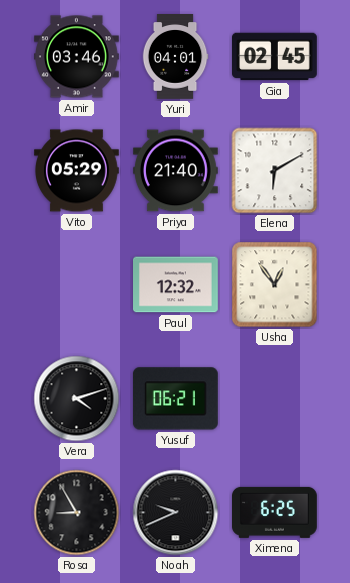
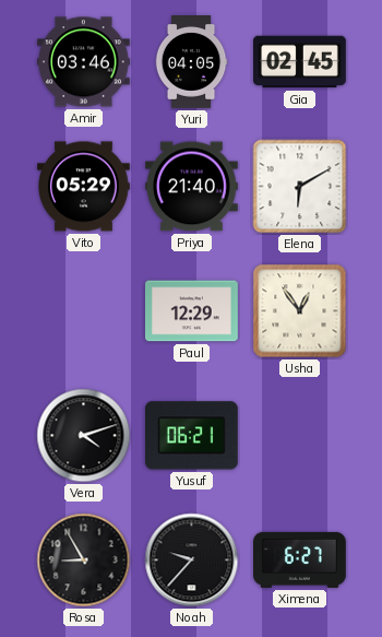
Yuri: 04:01 -> 04:05
Paul: 12:32 -> 12:29
Noah: 9:41 -> 9:37
Ximena: 6:25 -> 6:27
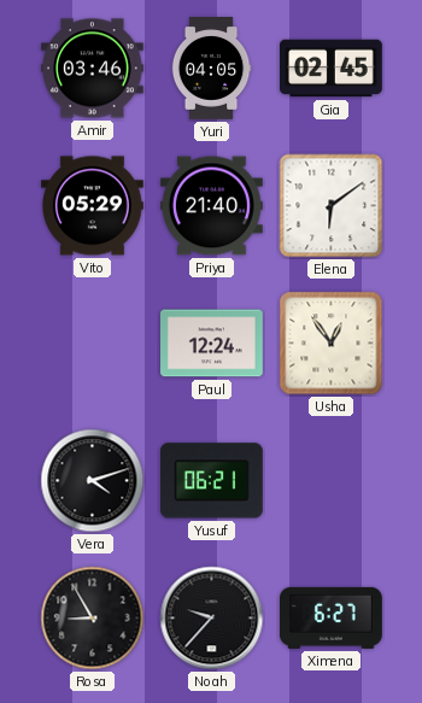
Elena: 6:10 -> 6:09
Paul: 12:29 -> 12:24
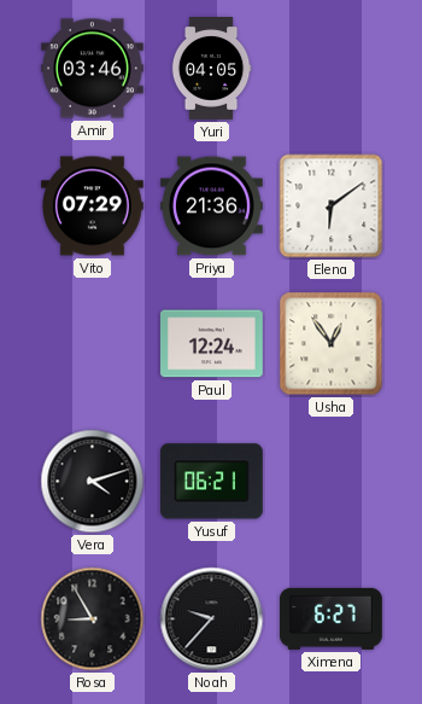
Gia: 02:45 -> none
Vito: 05:29 -> 07:29
Priya: 21:40 -> 21:36
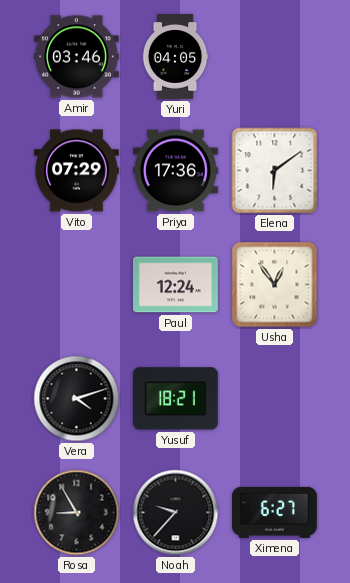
Priya: 21:36 -> 17:36
Yusuf: 06:21 -> 18:21
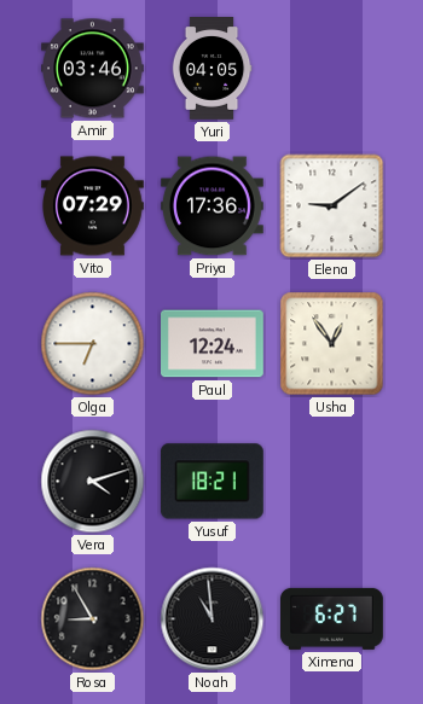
Elena: 6:09 -> 9:09
Olga: none -> 6:45
Noah: 9:37 -> 10:59
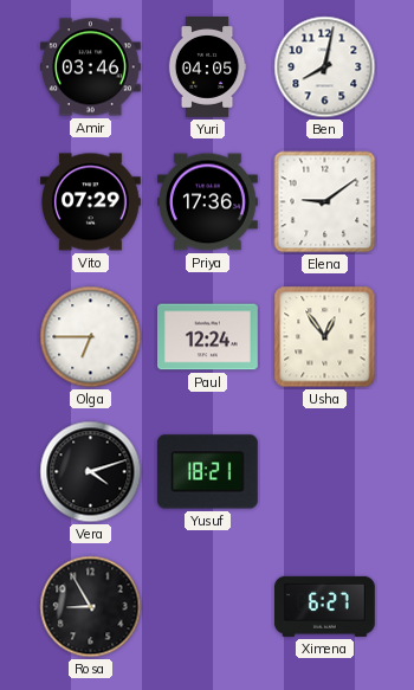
Ben: none -> 8:02
Noah: 10:59 -> none
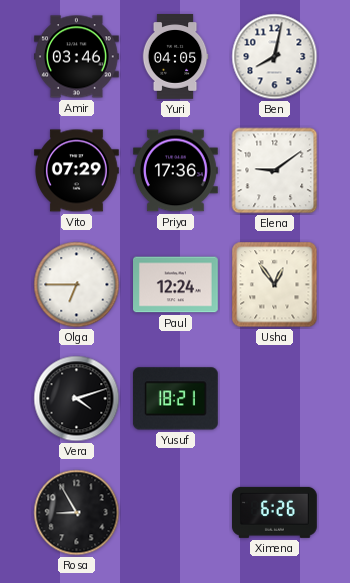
Ximena: 6:27 -> 6:26
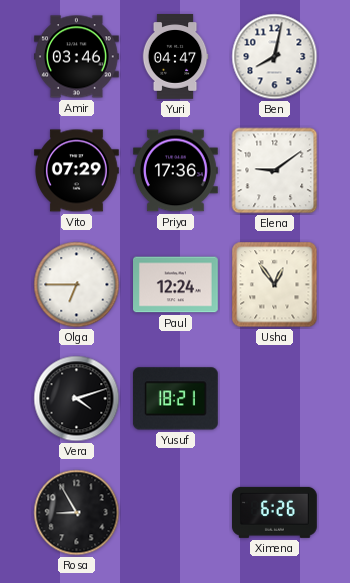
Yuri: 04:05 -> 04:47
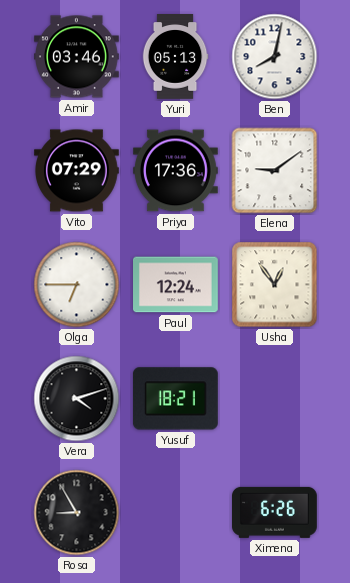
Yuri: 04:47 -> 05:13
